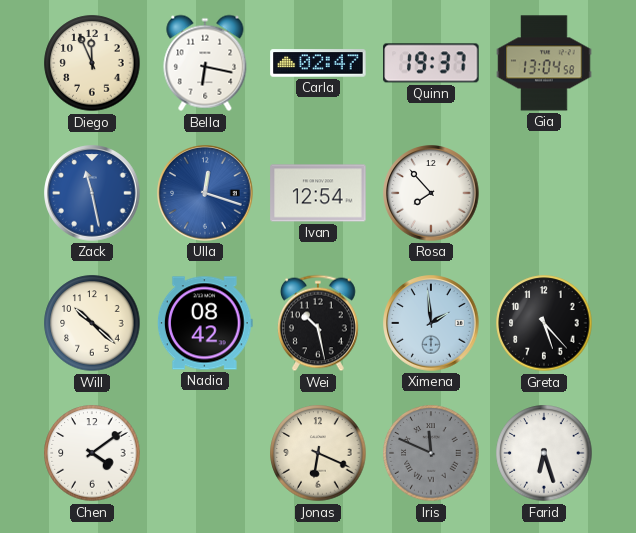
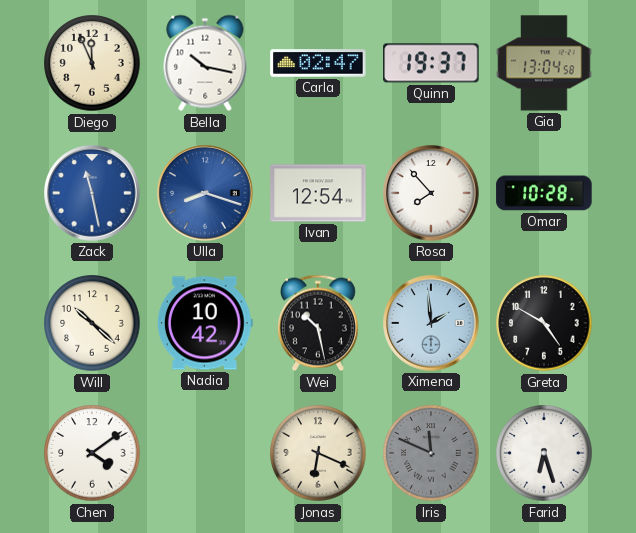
Bella: 6:17 -> 10:17
Ulla: 12:18 -> 8:18
Omar: none -> 10:28
Nadia: 08:42 -> 10:42
Greta: 5:23 -> 4:50
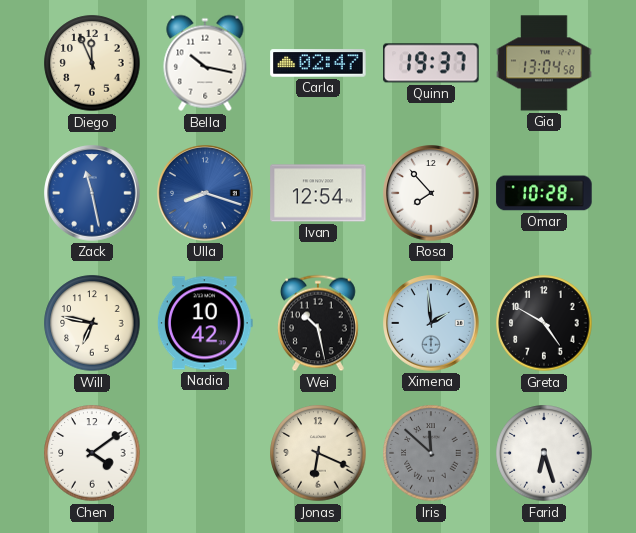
Will: 10:22 -> 6:47
Iris: 11:49 -> 11:52
